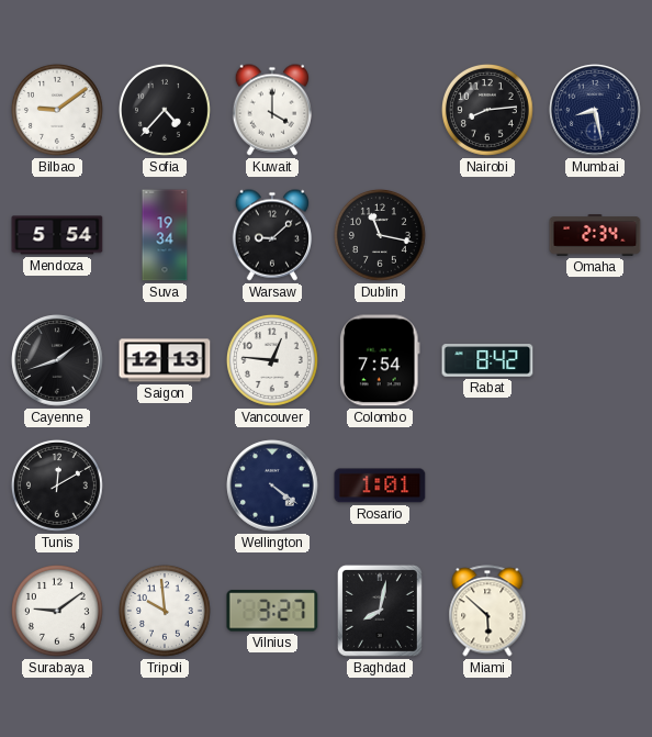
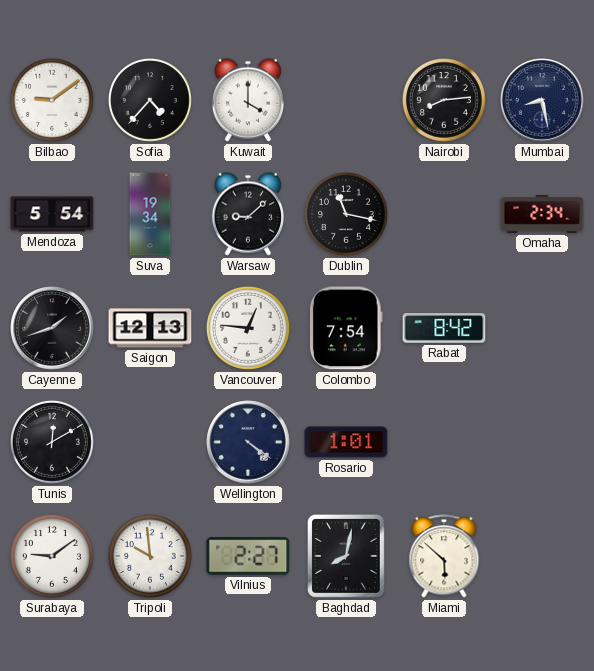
Vilnius: 3:27 -> 2:27
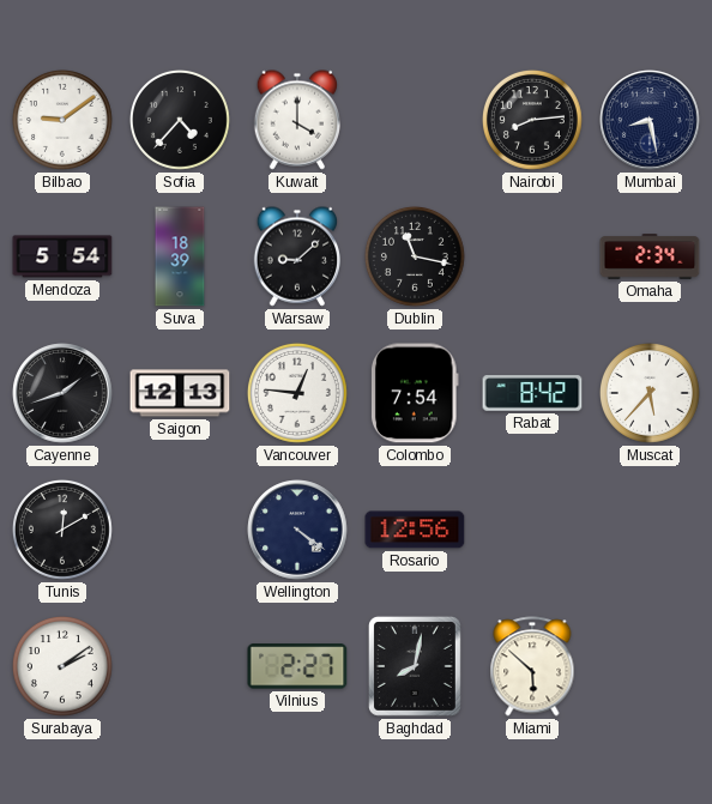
Suva: 19:34 -> 18:39
Muscat: none -> 5:37
Rosario: 1:01 -> 12:56
Surabaya: 9:09 -> 2:09
Tripoli: 9:59 -> none
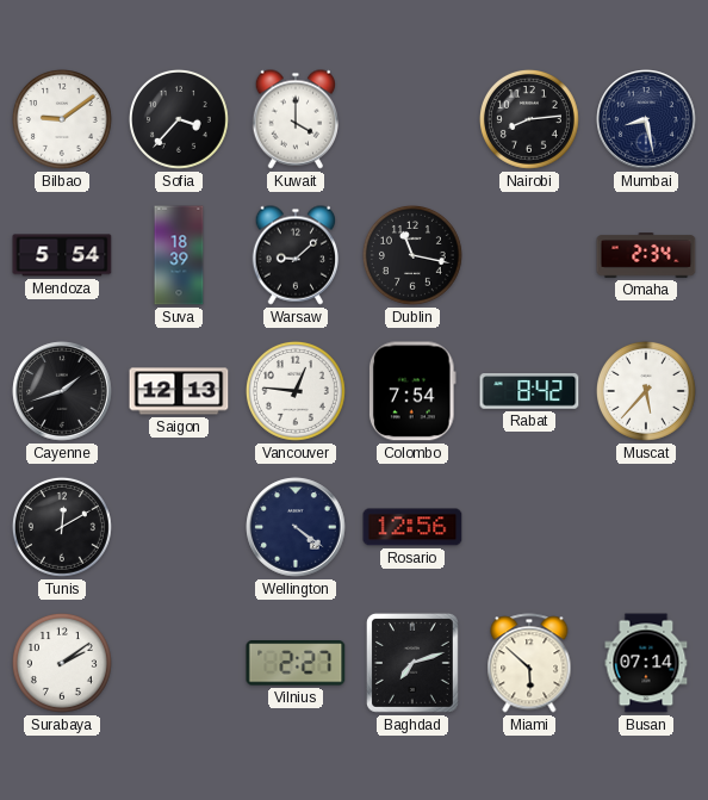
Sofia: 4:37 -> 3:37
Baghdad: 8:02 -> 7:12
Busan: none -> 07:14
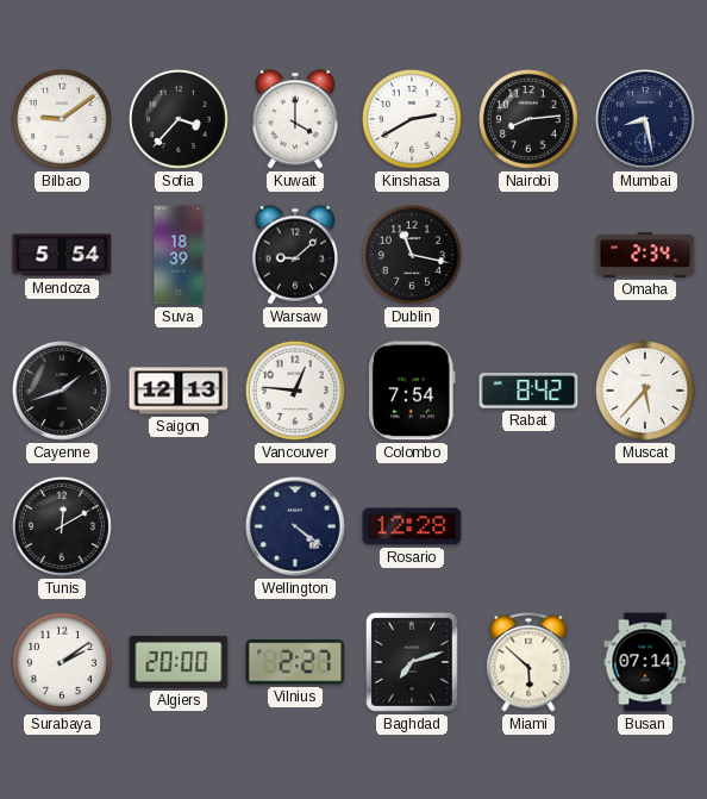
Kinshasa: none -> 2:40
Rosario: 12:56 -> 12:28
Algiers: none -> 20:00
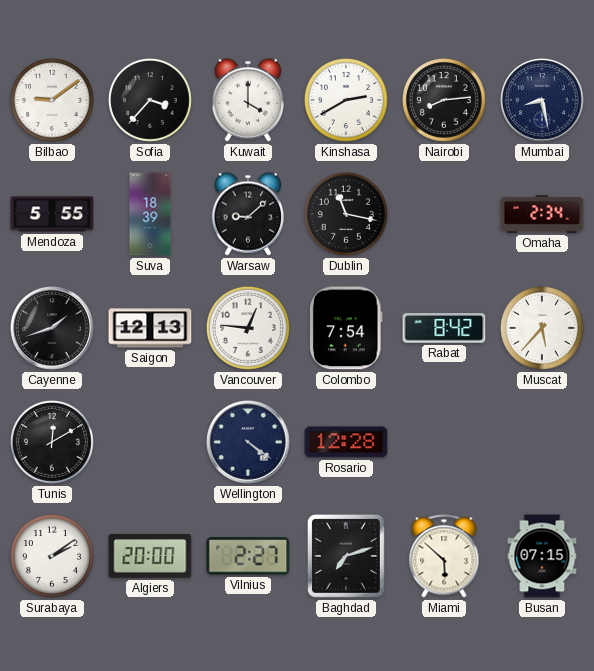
Mendoza: 5:54 -> 5:55
Busan: 07:14 -> 07:15
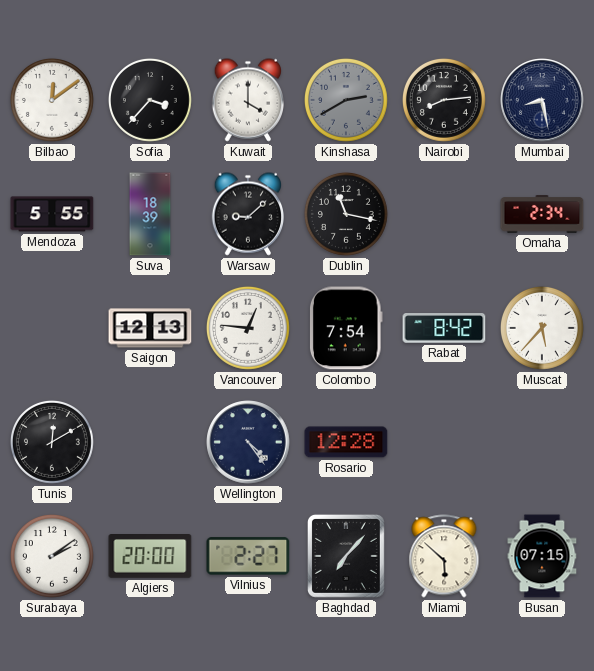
Bilbao: 9:09 -> 12:09
Kinshasa dial: white -> grey
Cayenne: 1:42 -> none
Wellington: 4:21 -> 4:24
Baghdad: 7:12 -> 7:07
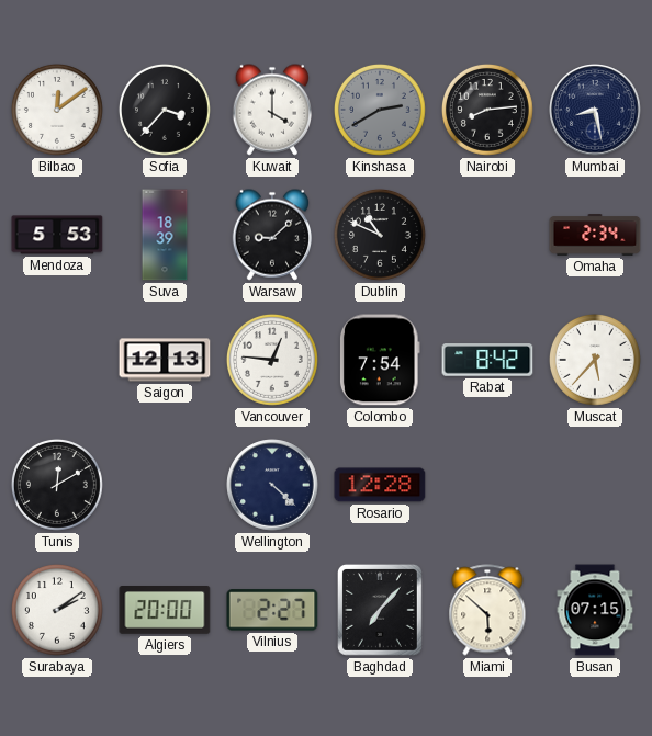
Mendoza: 5:55 -> 5:53
Dublin: 11:17 -> 10:49
Wellington: 4:24 -> 4:22
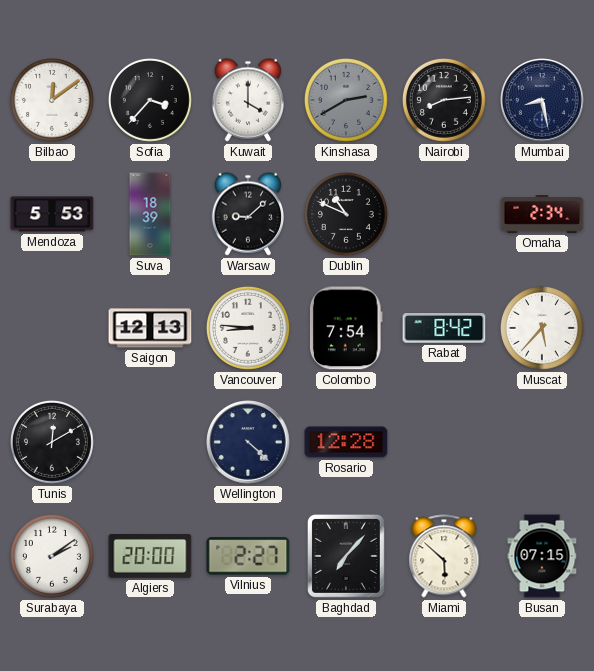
Vancouver: 12:46 -> 8:46
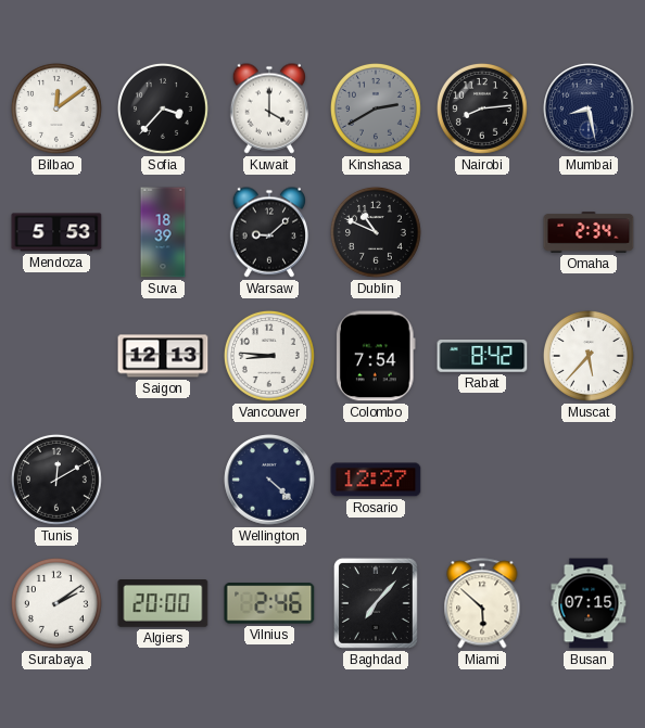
Rosario: 12:28 -> 12:27
Vilnius: 2:27 -> 2:46
